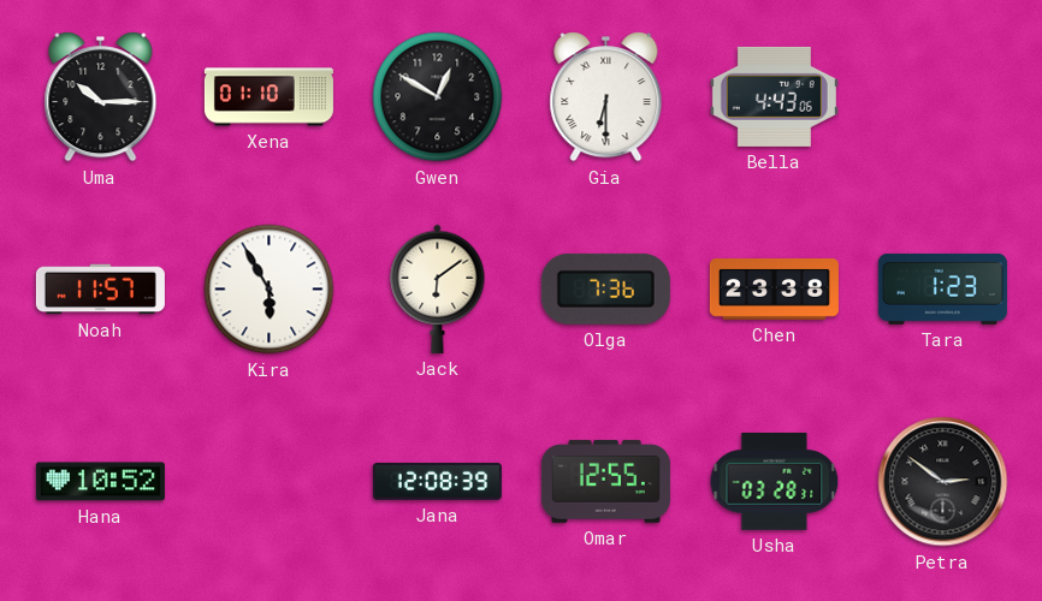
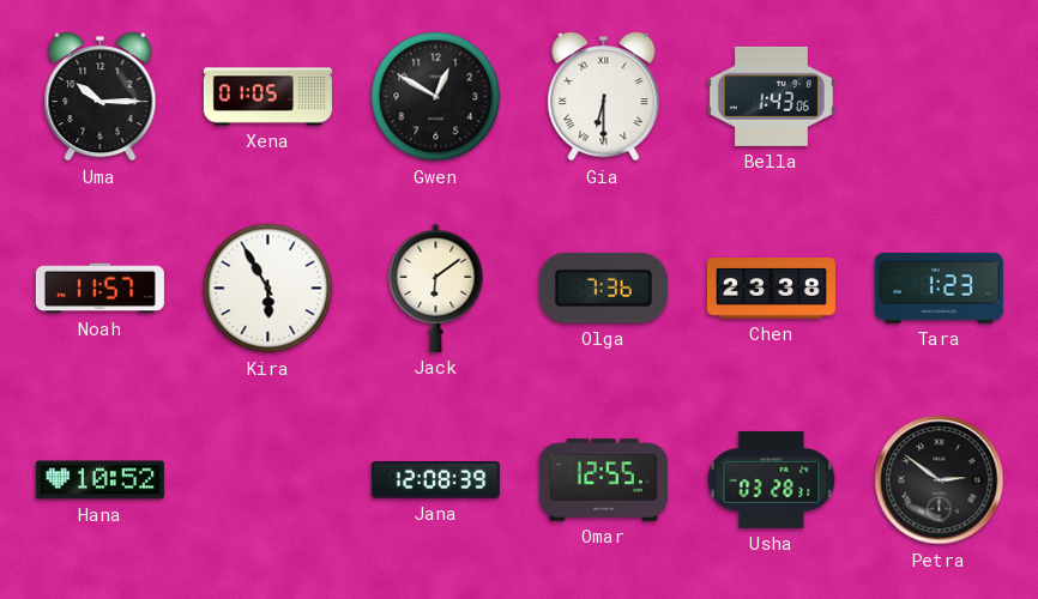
Xena: 01:10 -> 01:05
Bella: 4:43 -> 1:43
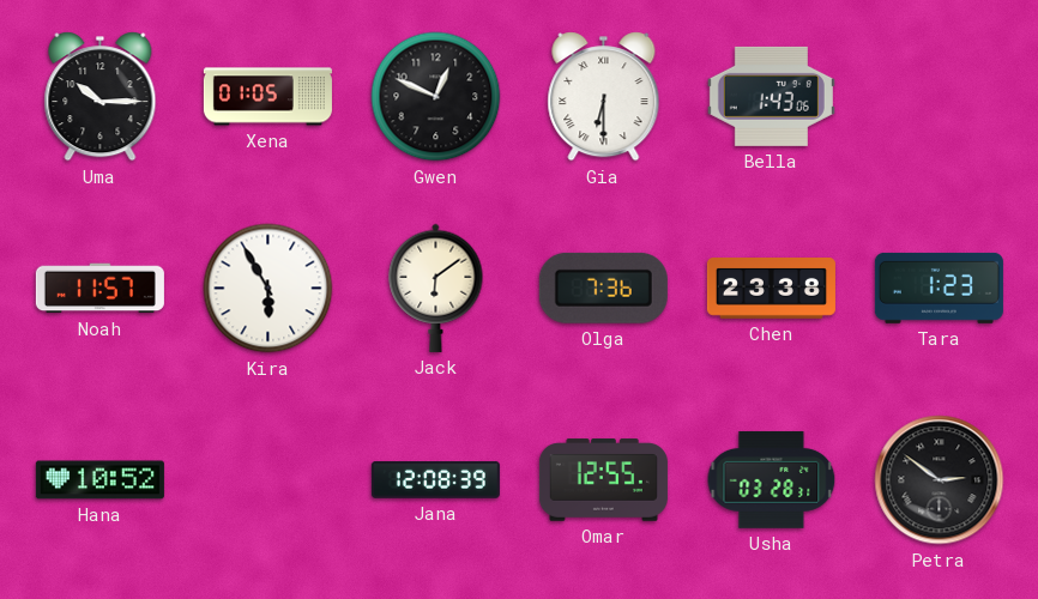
Gwen: 12:50 -> 12:49
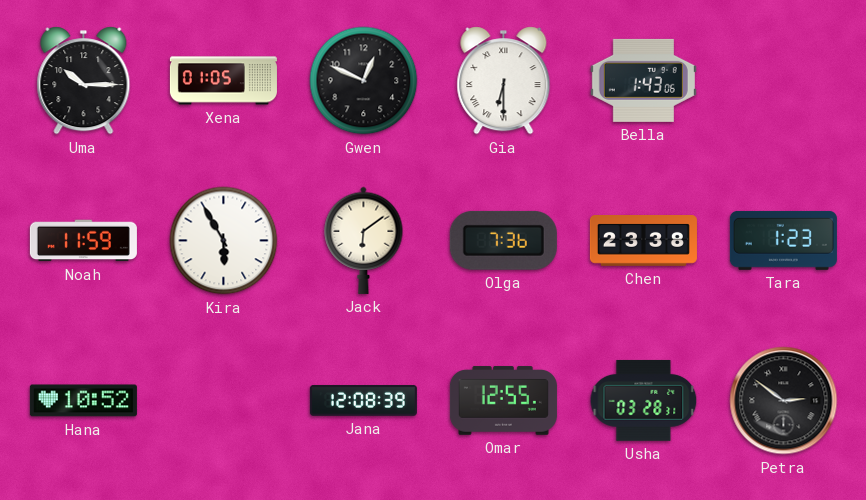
Noah: 11:57 -> 11:59
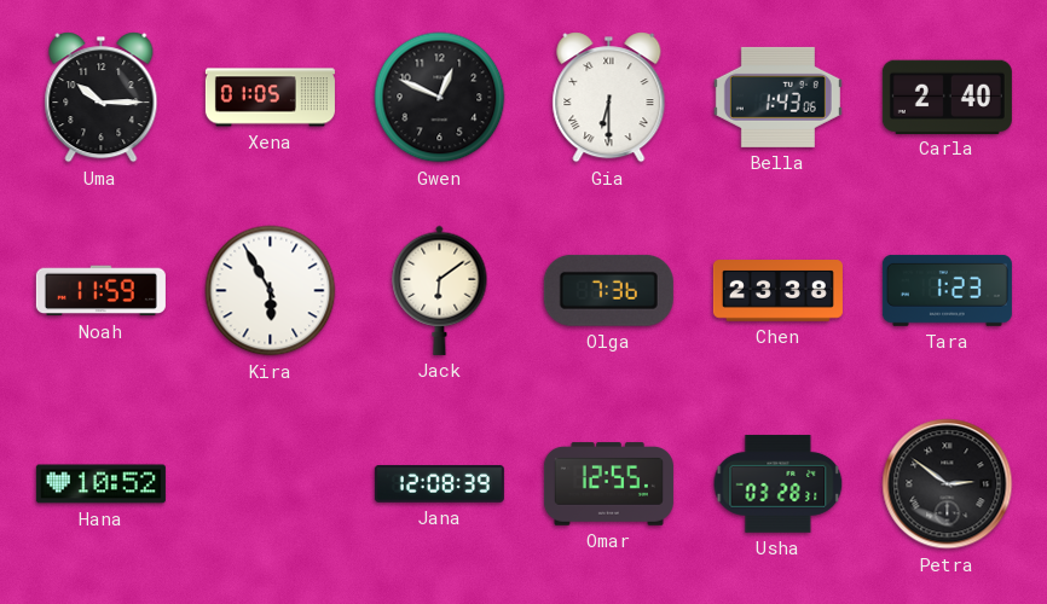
Carla: none -> 2:40
